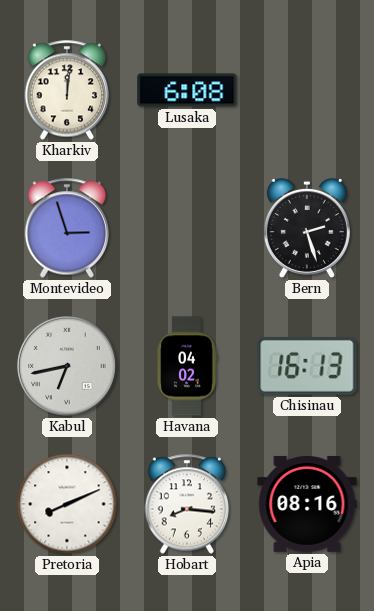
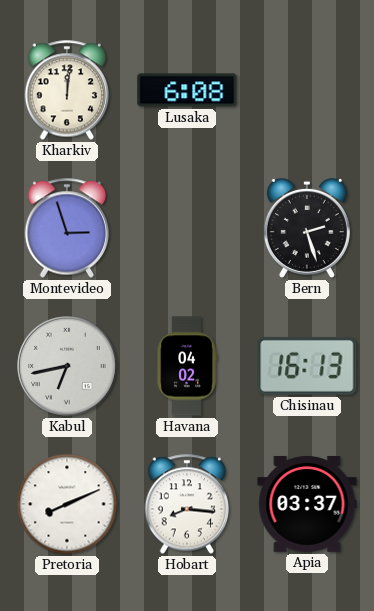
Apia: 08:16 -> 03:37
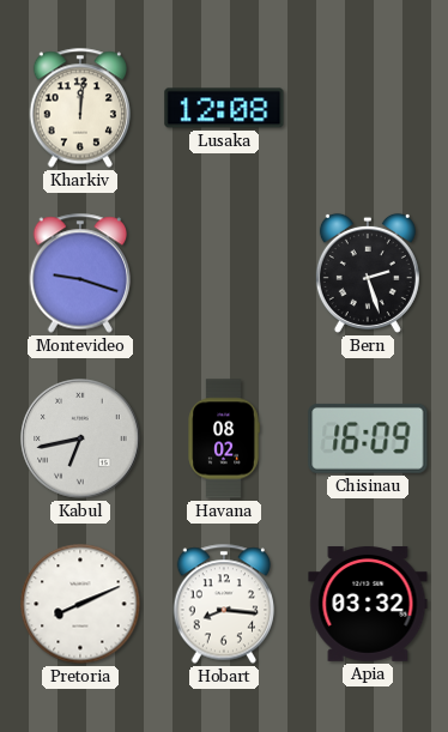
Lusaka: 6:08 -> 12:08
Montevideo: 2:57 -> 9:18
Havana: 04:02 -> 08:02
Chisinau: 16:13 -> 16:09
Apia: 03:37 -> 03:32
